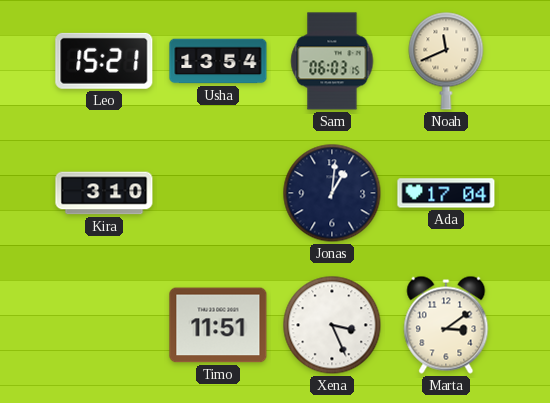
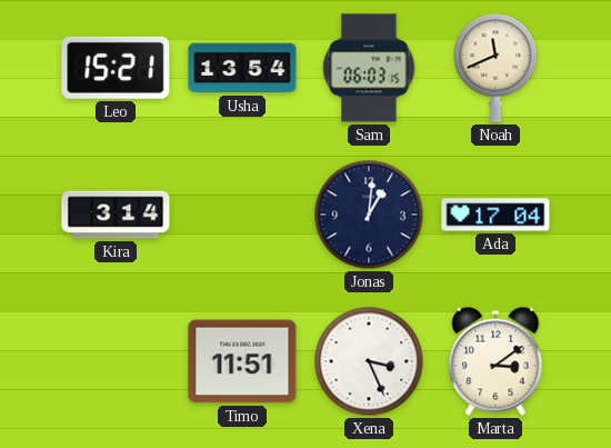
Kira: 3:10 -> 3:14
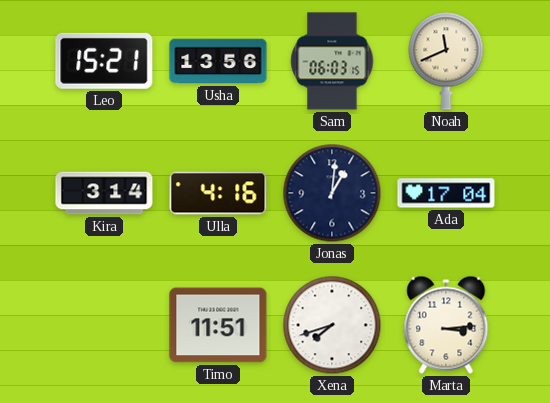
Usha: 13:54 -> 13:56
Ulla: none -> 4:16
Xena: 3:26 -> 7:42
Marta: 3:09 -> 3:14
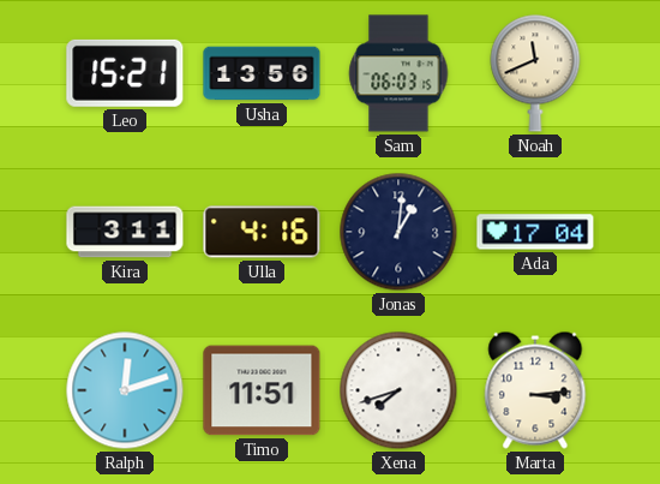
Kira: 3:14 -> 3:11
Ralph: none -> 12:12
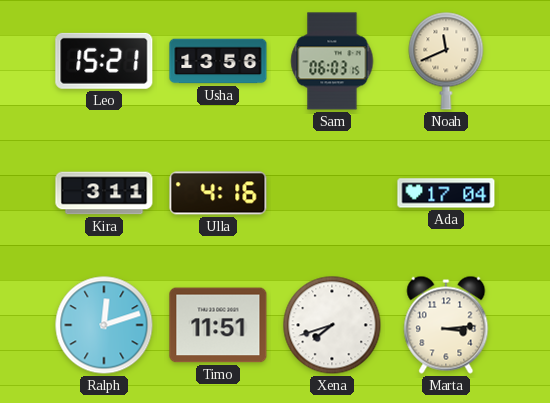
Jonas: 1:01 -> none
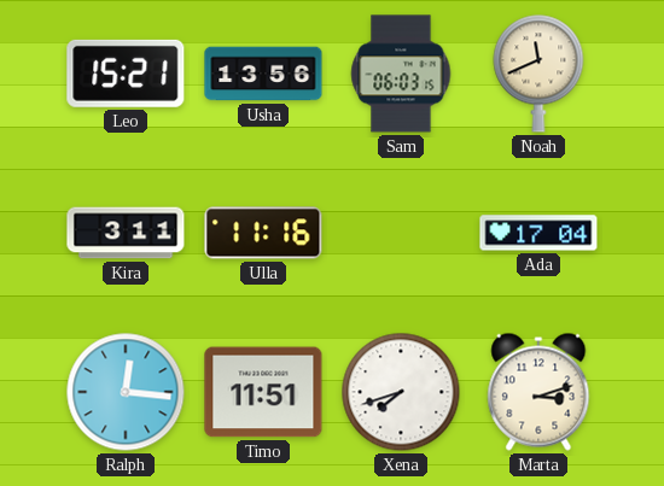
Ulla: 4:16 -> 11:16
Ralph: 12:12 -> 12:16
Marta: 3:14 -> 3:12
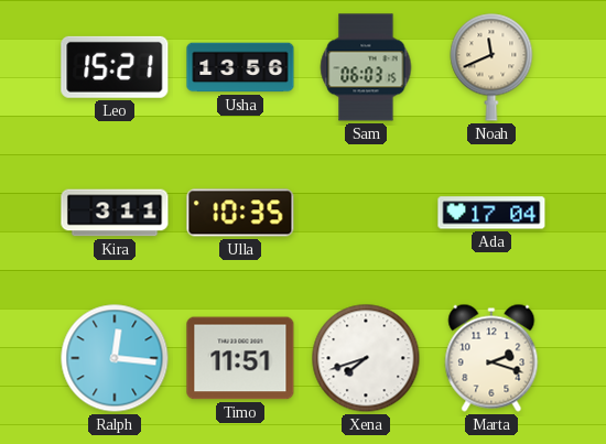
Ulla: 11:16 -> 10:35
Marta: 3:12 -> 2:18
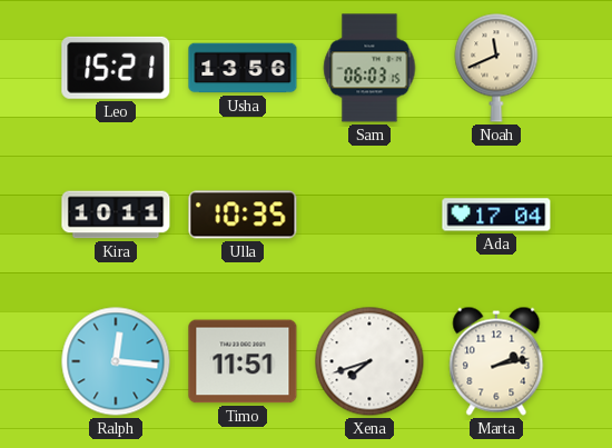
Kira: 3:11 -> 10:11
Marta: 2:18 -> 2:13
